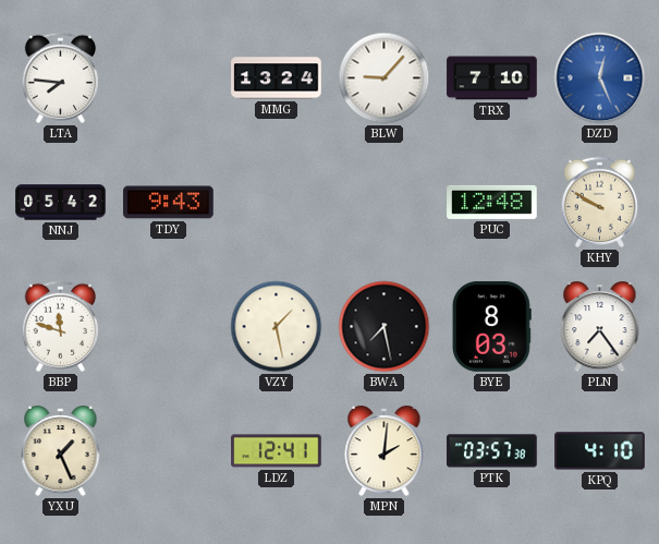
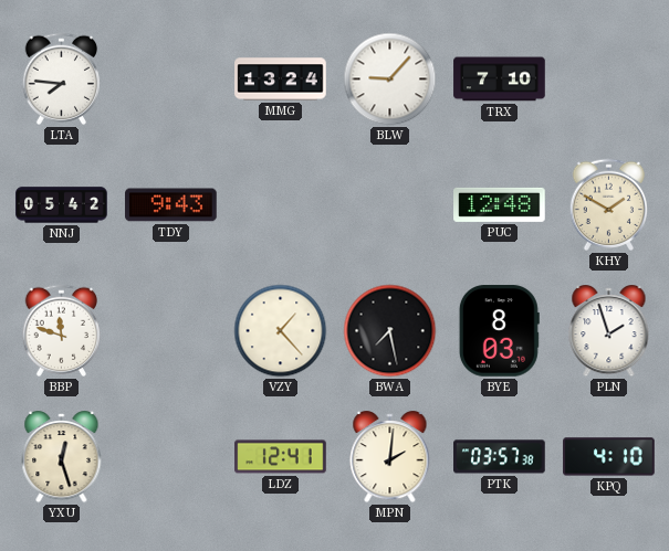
DZD: 12:26 -> none
KHY: 9:50 -> 1:50
VZY: 1:28 -> 1:23
PLN: 7:24 -> 1:57
YXU: 1:26 -> 12:27
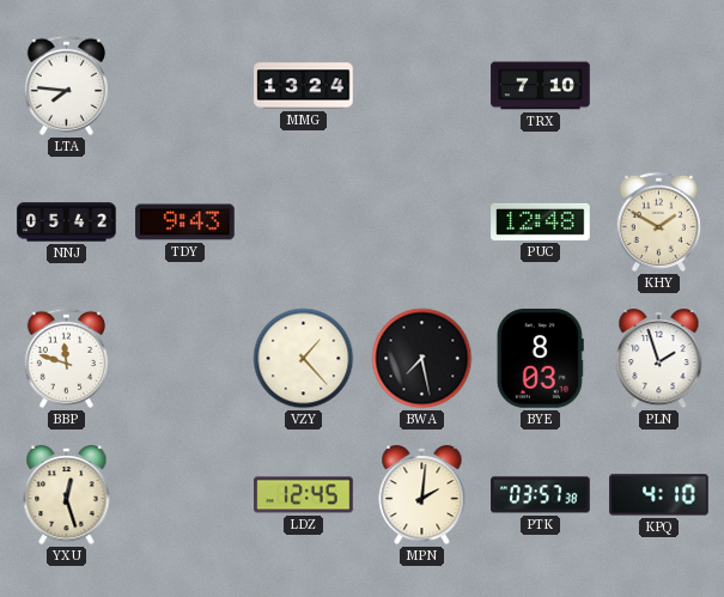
BLW: 9:07 -> none
LDZ: 12:41 -> 12:45
